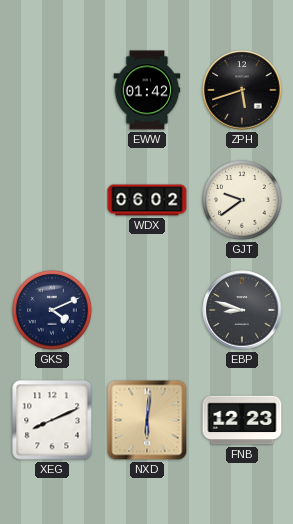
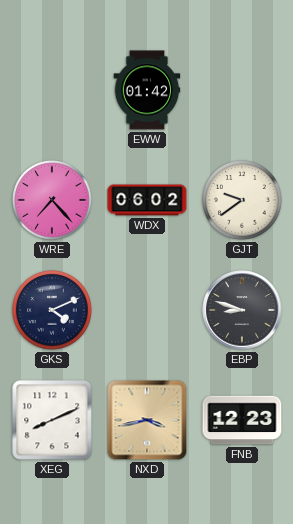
ZPH: 5:42 -> none
WRE: none -> 7:23
NXD: 6:01 -> 3:43
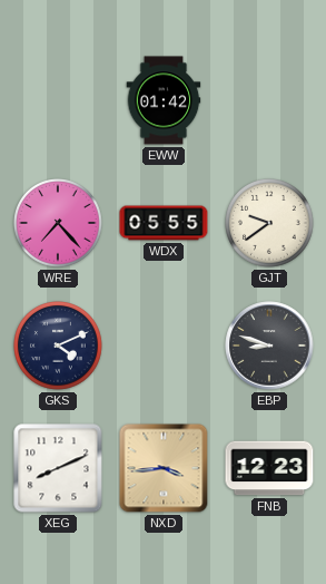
WDX: 06:02 -> 05:55
NXD: 3:43 -> 3:44
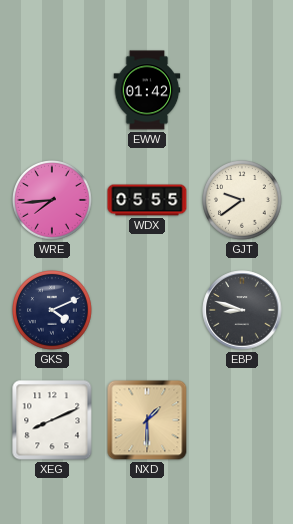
WRE: 7:23 -> 7:44
NXD: 3:44 -> 1:30
FNB: 12:23 -> none
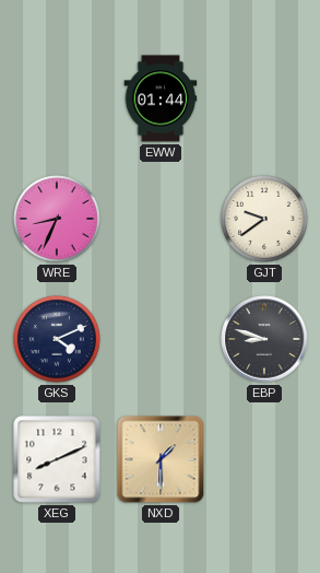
EWW: 01:42 -> 01:44
WRE: 7:44 -> 8:34
WDX: 05:55 -> none
